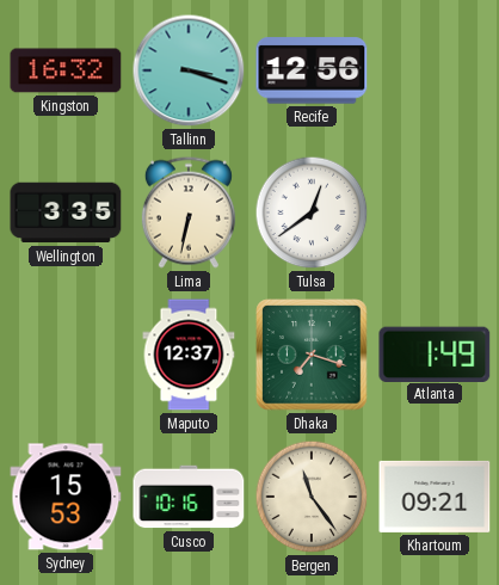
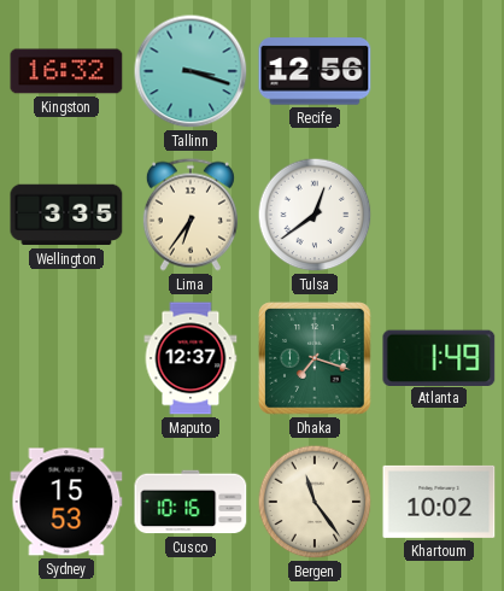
Lima: 6:32 -> 6:36
Khartoum: 09:21 -> 10:02
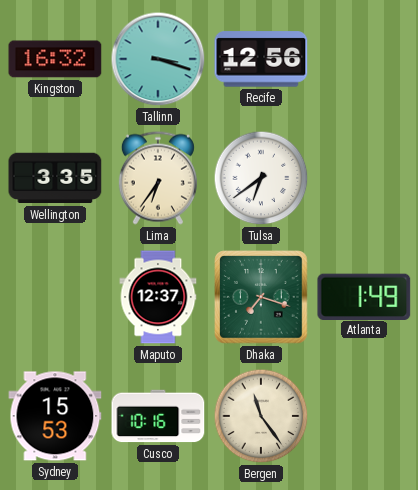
Tulsa: 12:39 -> 6:39
Khartoum: 10:02 -> none
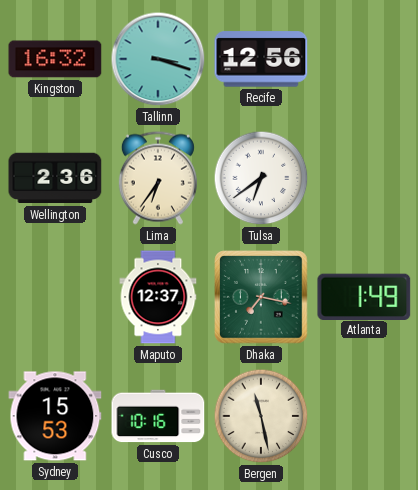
Wellington: 3:35 -> 2:36
Dhaka: 7:18 -> 7:17
Bergen: 11:24 -> 11:28
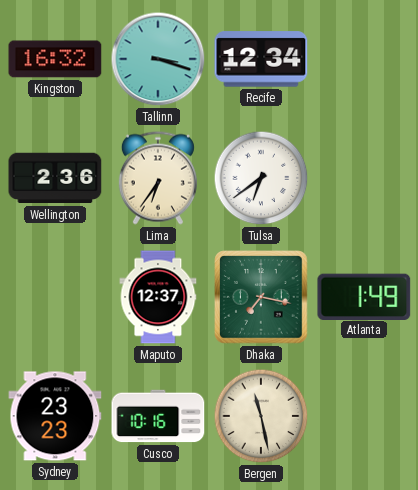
Recife: 12:56 -> 12:34
Sydney: 15:53 -> 23:23
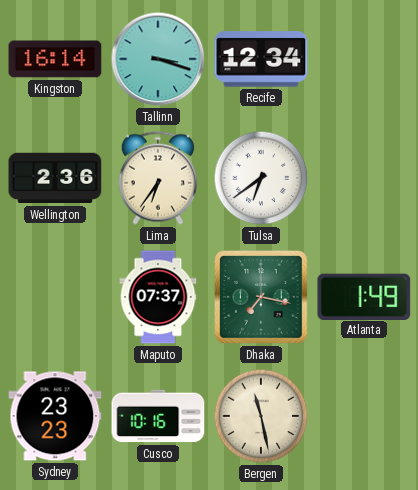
Kingston: 16:32 -> 16:14
Maputo: 12:37 -> 07:37
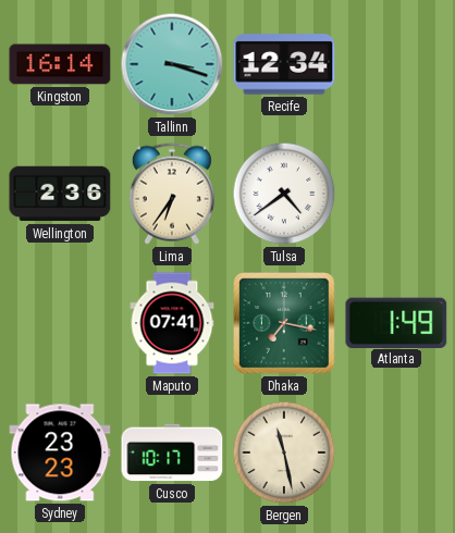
Tulsa: 6:39 -> 4:39
Maputo: 07:37 -> 07:41
Cusco: 10:16 -> 10:17
